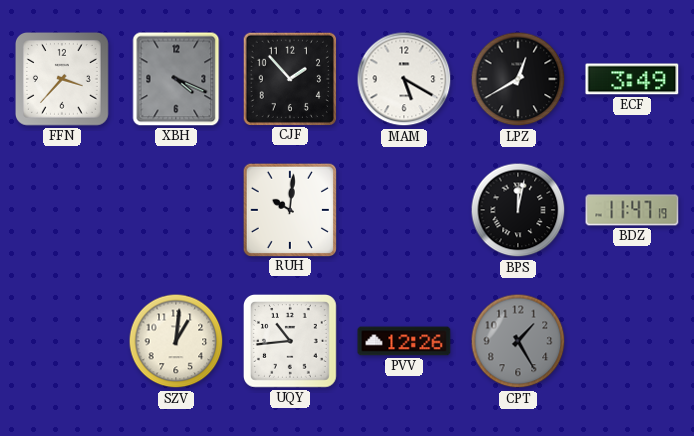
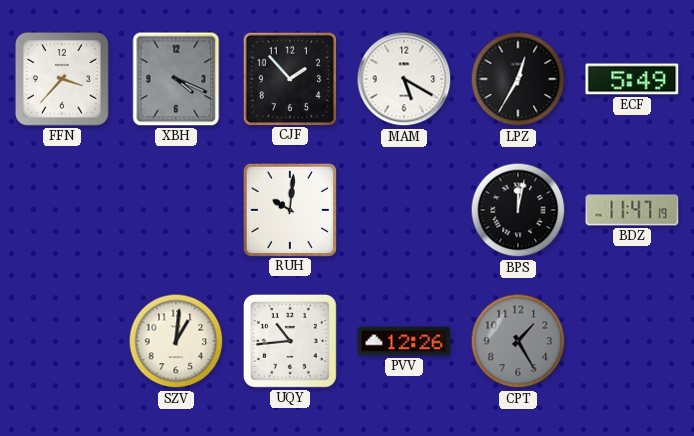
LPZ: 12:40 -> 12:35
ECF: 3:49 -> 5:49
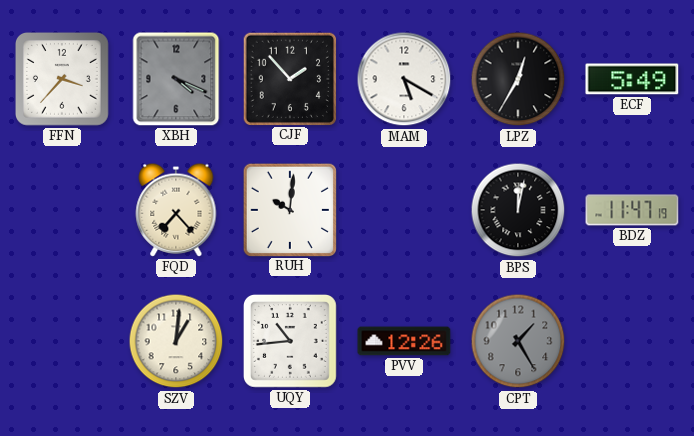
FQD: none -> 7:23
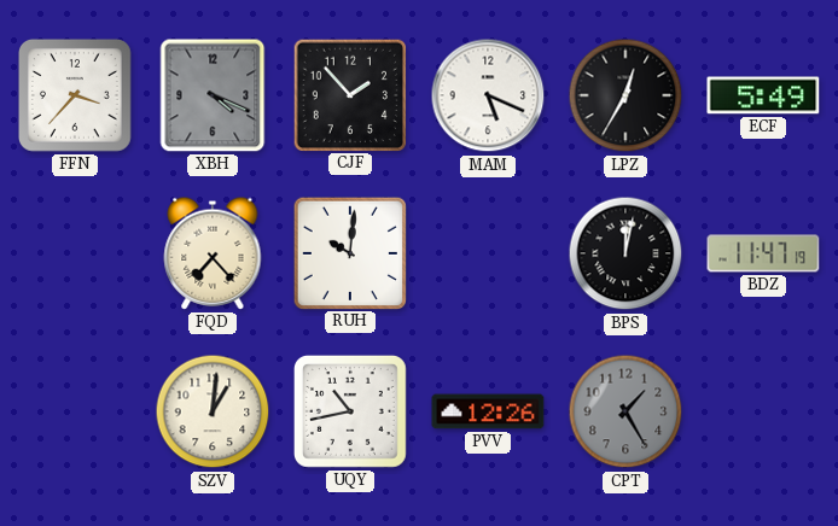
MAM: 5:20 -> 5:19
UQY: 10:44 -> 10:43
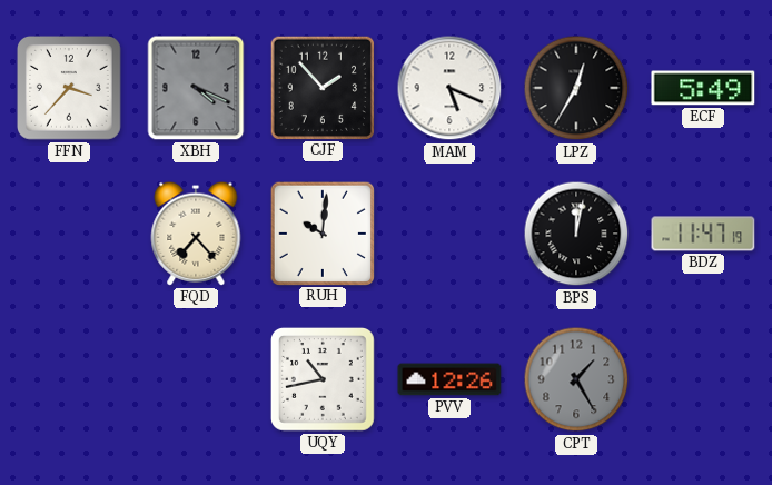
SZV: 1:01 -> none
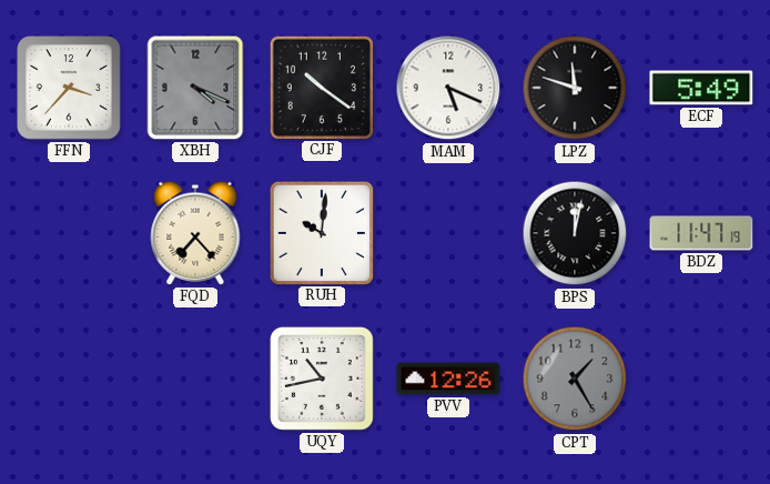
CJF: 1:53 -> 10:21
LPZ: 12:35 -> 11:48
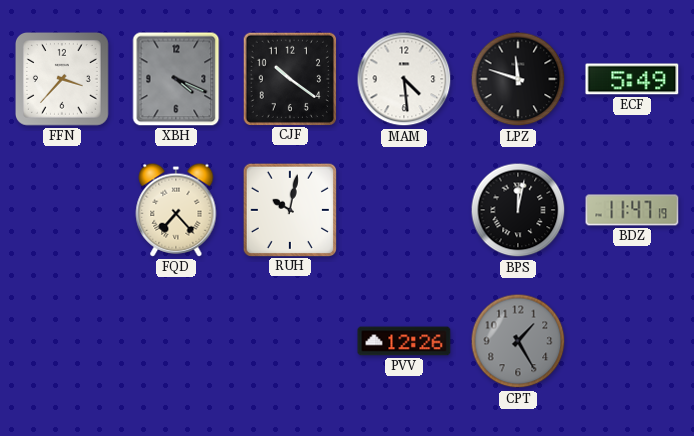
MAM: 5:19 -> 4:29
RUH: 10:01 -> 10:02
UQY: 10:43 -> none
